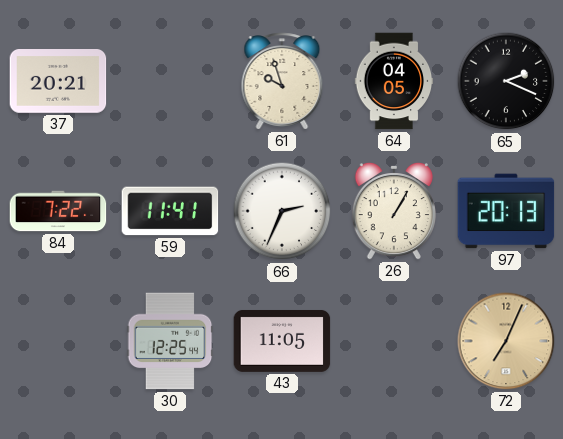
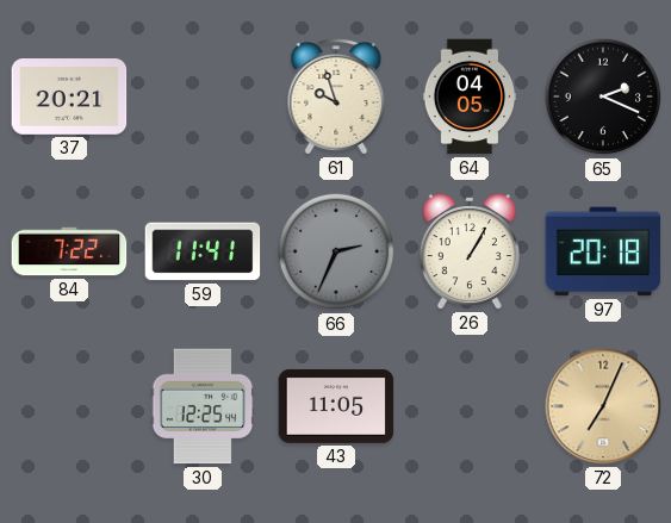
66 dial: white -> grey
97: 20:13 -> 20:18
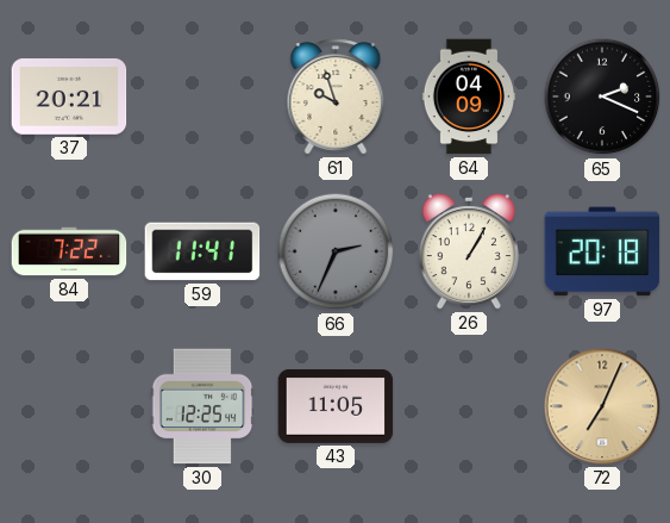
64: 04:05 -> 04:09
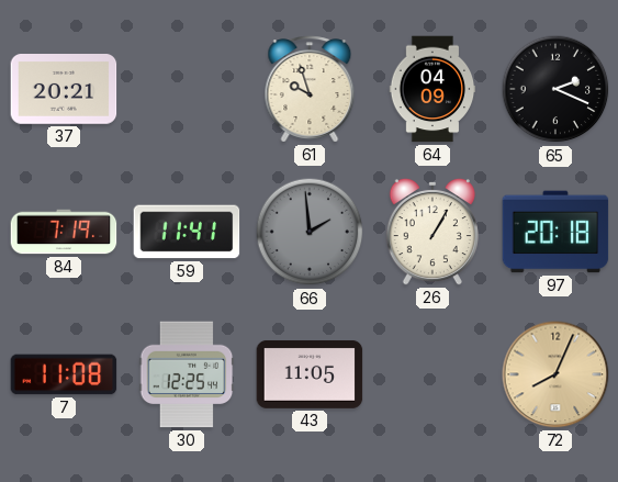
84: 7:22 -> 7:19
66: 2:34 -> 1:59
7: none -> 11:08
72: 7:04 -> 8:04
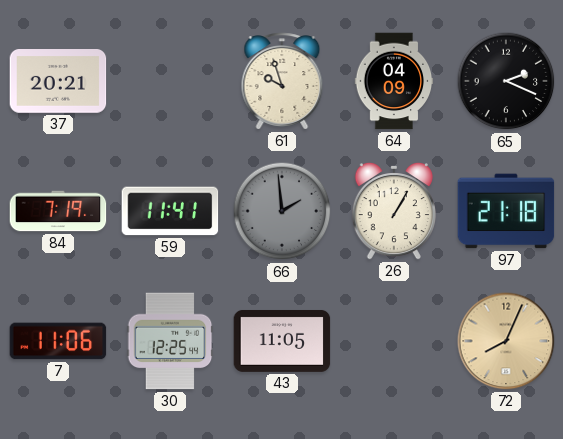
97: 20:18 -> 21:18
7: 11:08 -> 11:06
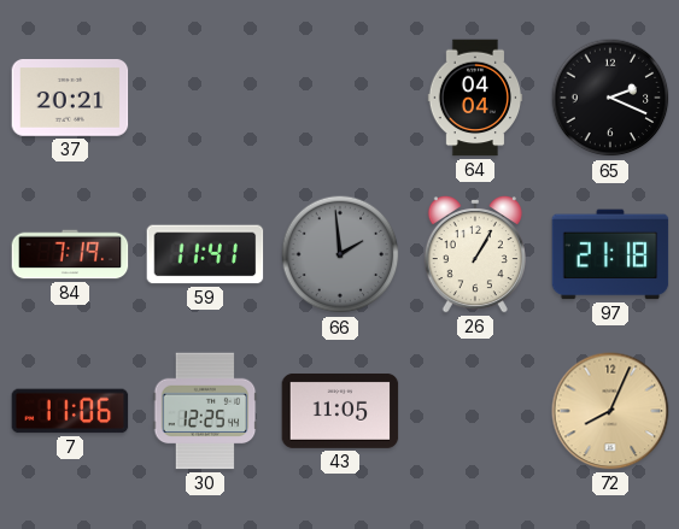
61: 9:57 -> none
64: 04:09 -> 04:04
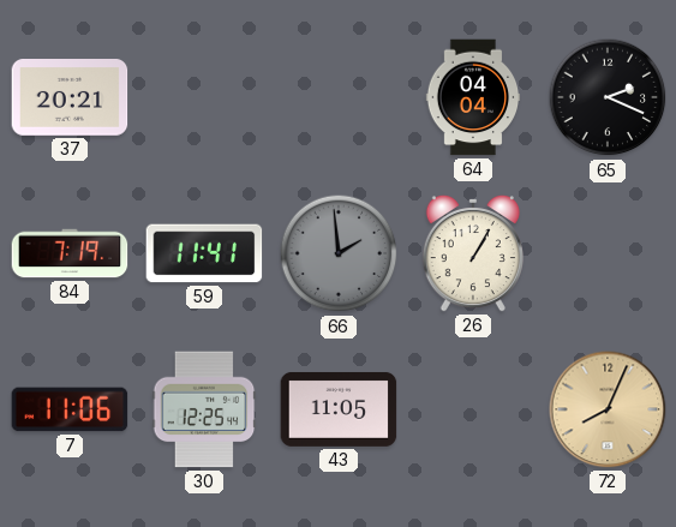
97: 21:18 -> none
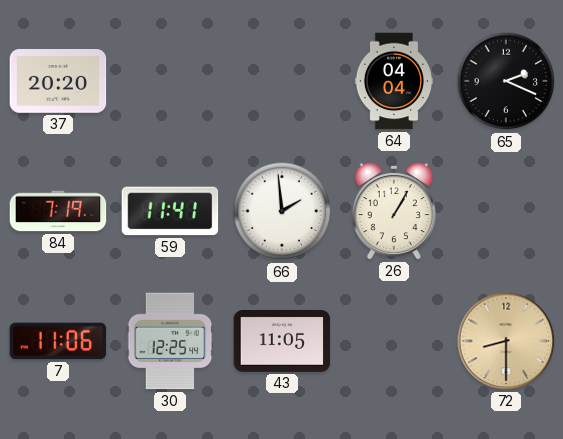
37: 20:21 -> 20:20
66 dial: grey -> white
72: 8:04 -> 8:30
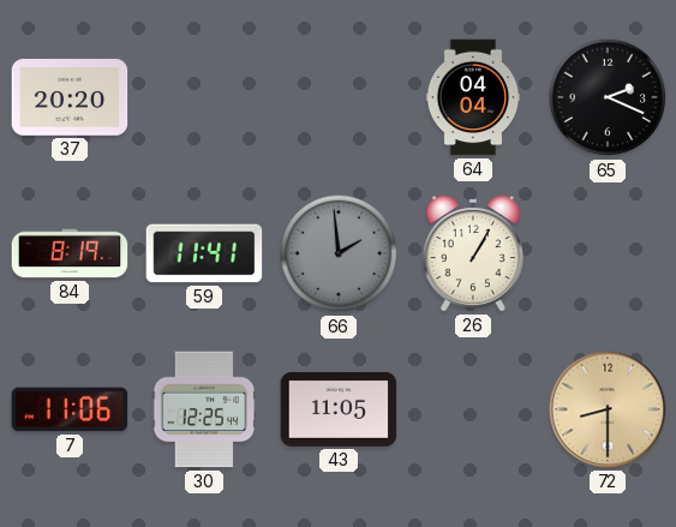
84: 7:19 -> 8:19
66 dial: white -> grey
